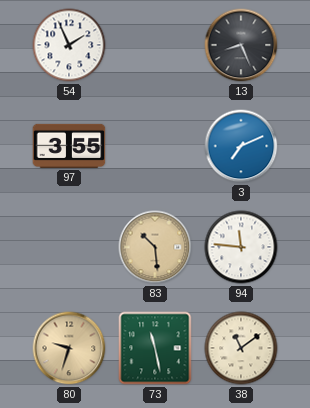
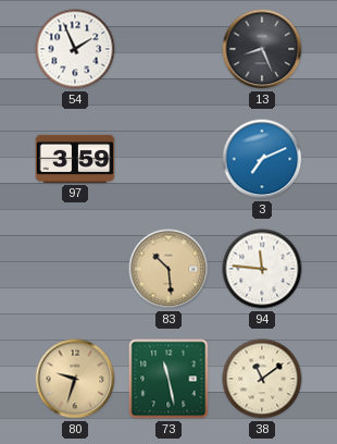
97: 3:55 -> 3:59
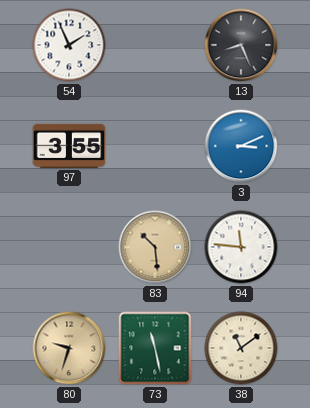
97: 3:59 -> 3:55
3: 7:11 -> 3:11
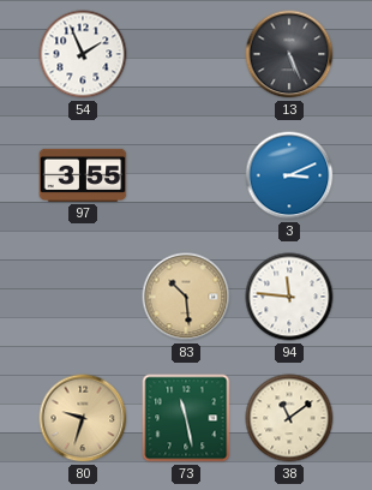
13: 8:26 -> 5:26
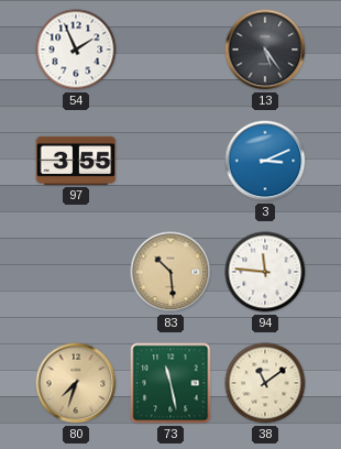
13: 5:26 -> 5:24
80: 9:33 -> 7:33
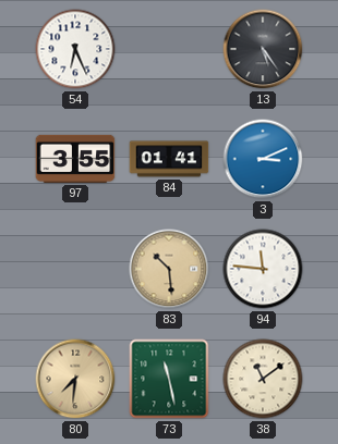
54: 1:56 -> 6:26
84: none -> 01:41
80: 7:33 -> 7:31
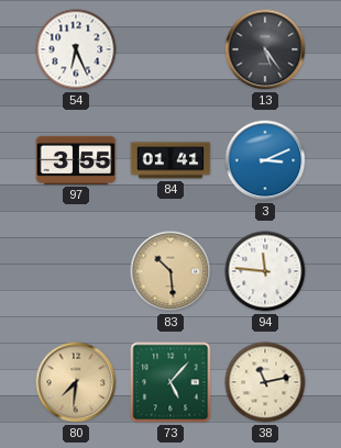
73: 11:28 -> 5:07
38: 11:09 -> 11:13
